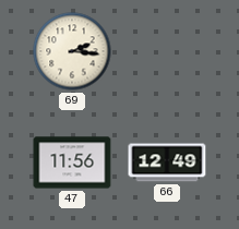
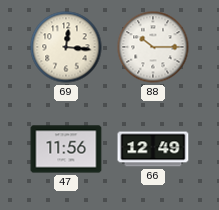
69: 2:16 -> 12:16
88: none -> 10:15
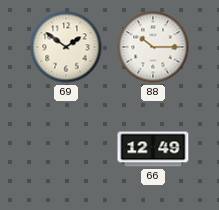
69: 12:16 -> 1:51
47: 11:56 -> none
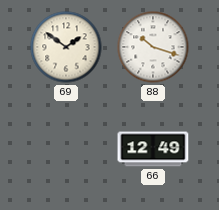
88: 10:15 -> 10:18
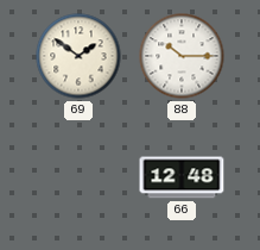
88: 10:18 -> 10:15
66: 12:49 -> 12:48
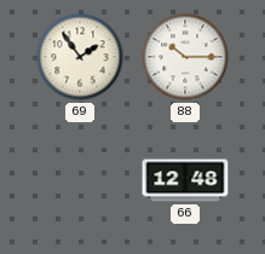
69: 1:51 -> 1:54
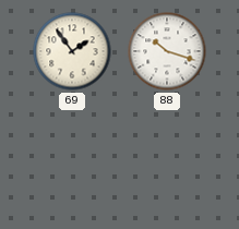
88: 10:15 -> 10:18
66: 12:48 -> none
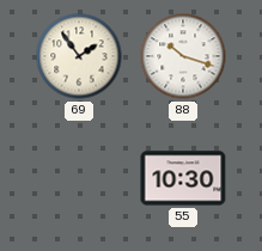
55: none -> 10:30
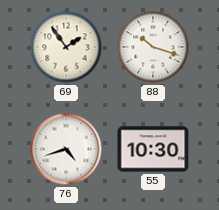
76: none -> 4:42
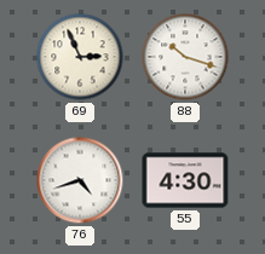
69: 1:54 -> 2:56
55: 10:30 -> 4:30
